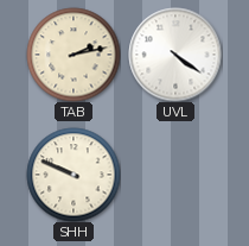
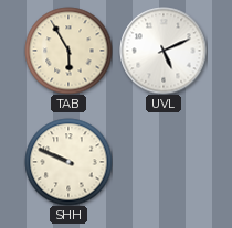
TAB: 2:13 -> 5:55
UVL: 4:21 -> 5:11
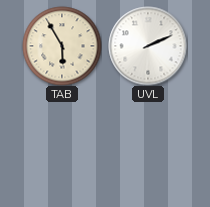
UVL: 5:11 -> 2:11
SHH: 9:49 -> none
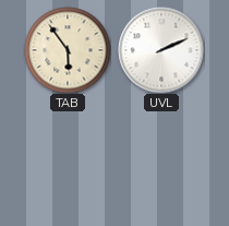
TAB: 5:55 -> 5:54
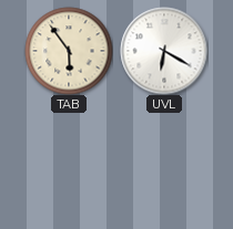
UVL: 2:11 -> 6:20
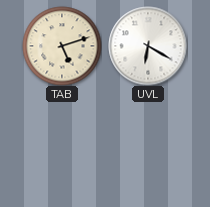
TAB: 5:54 -> 5:12
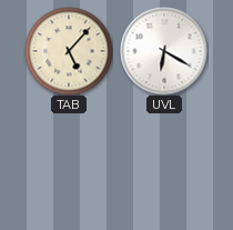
TAB: 5:12 -> 5:07
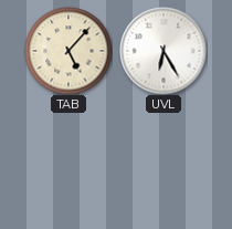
UVL: 6:20 -> 6:25
